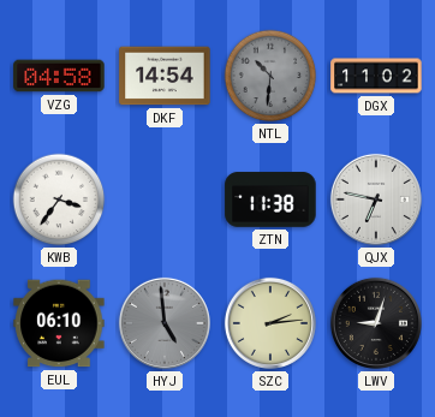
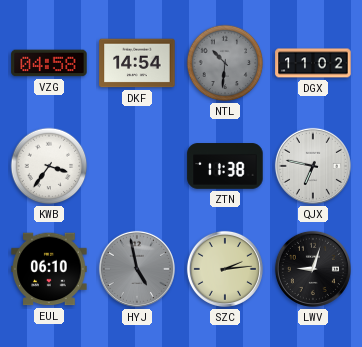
HYJ: 4:59 -> 4:58
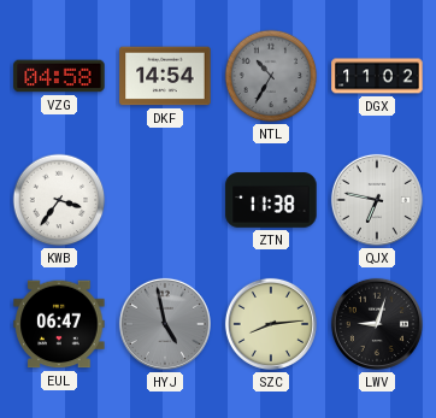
NTL: 10:31 -> 10:35
EUL: 06:10 -> 06:47
SZC: 2:14 -> 8:14
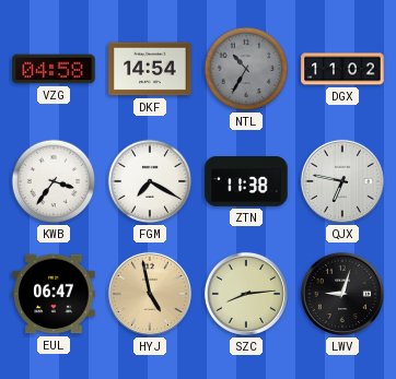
FGM: none -> 7:20
HYJ dial: grey -> champagne
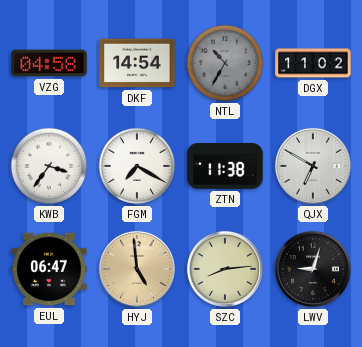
QJX: 6:47 -> 6:50
HYJ: 4:58 -> 4:59
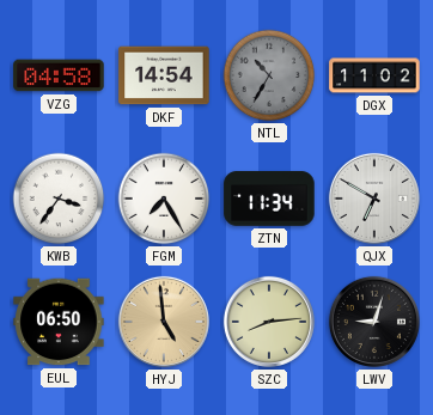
FGM: 7:20 -> 7:25
ZTN: 11:38 -> 11:34
EUL: 06:47 -> 06:50
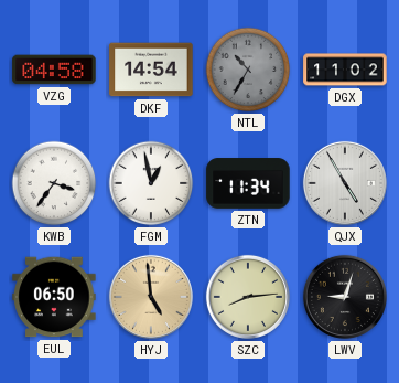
FGM: 7:25 -> 12:58
QJX: 6:50 -> 4:55
